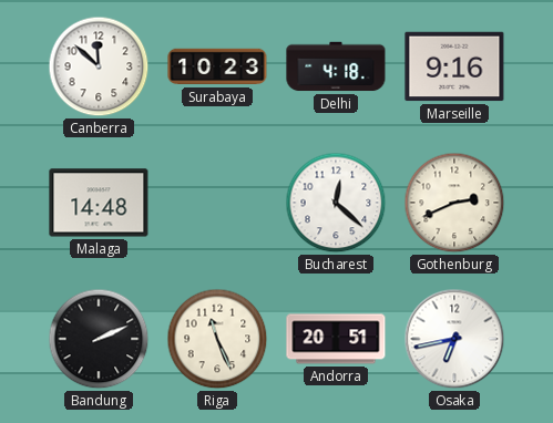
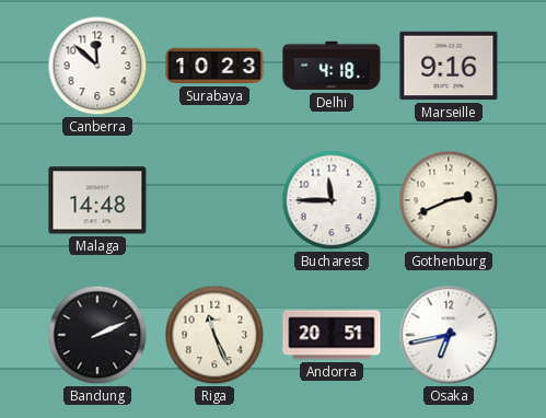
Bucharest: 12:22 -> 11:45
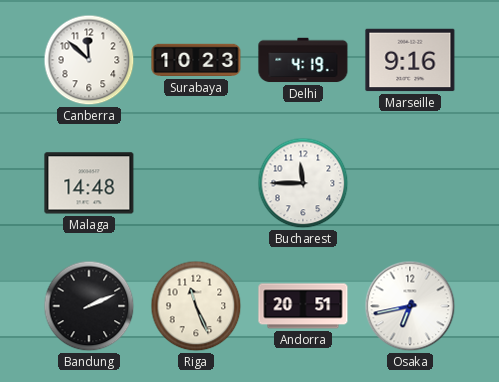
Delhi: 4:18 -> 4:19
Gothenburg: 2:41 -> none
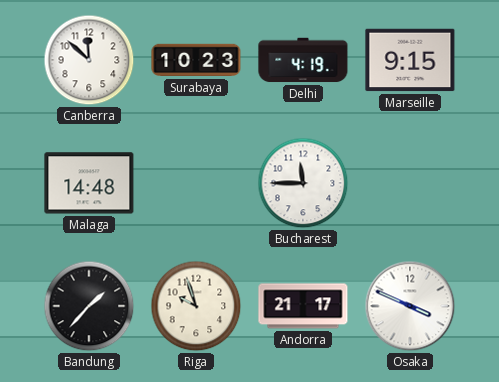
Marseille: 9:16 -> 9:15
Bandung: 2:11 -> 1:37
Riga: 11:26 -> 9:57
Andorra: 20:51 -> 21:17
Osaka: 6:43 -> 3:49
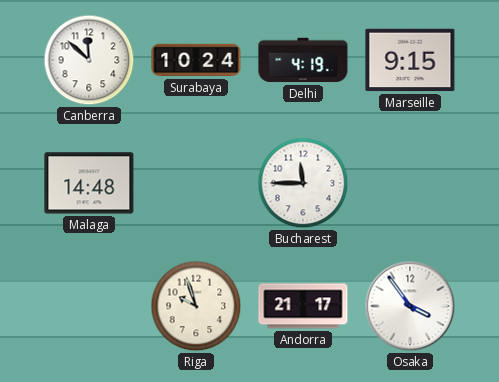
Surabaya: 10:23 -> 10:24
Bandung: 1:37 -> none
Osaka: 3:49 -> 3:54
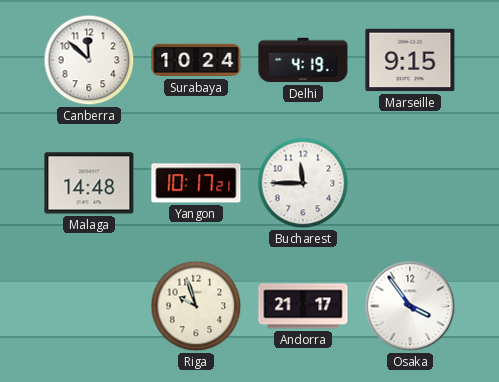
Yangon: none -> 10:17
